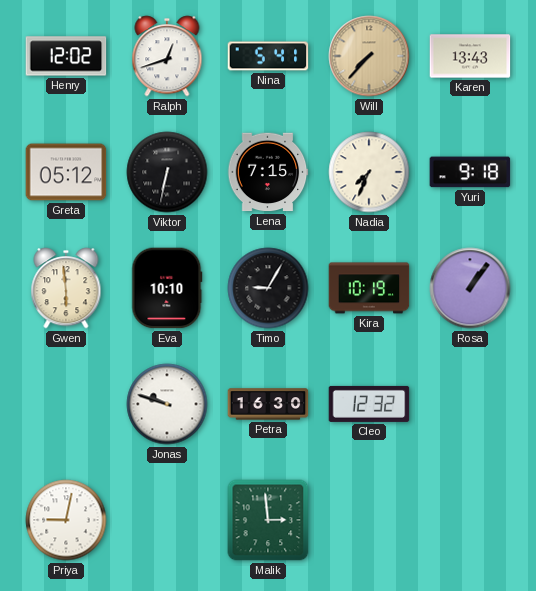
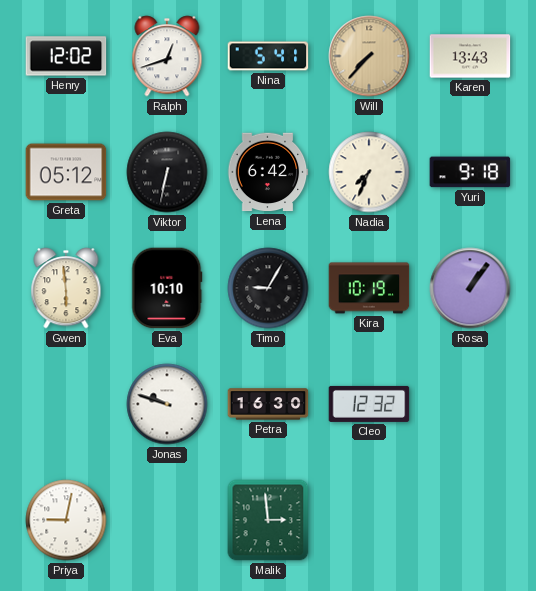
Lena: 7:15 -> 6:42
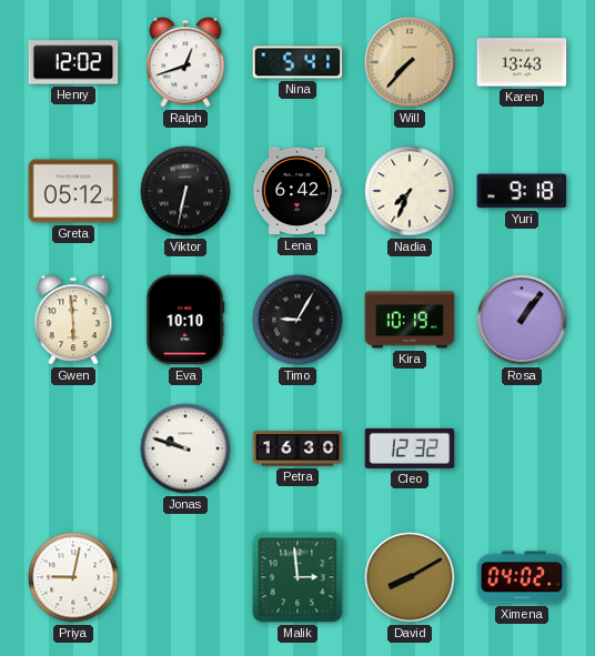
David: none -> 8:10
Ximena: none -> 04:02
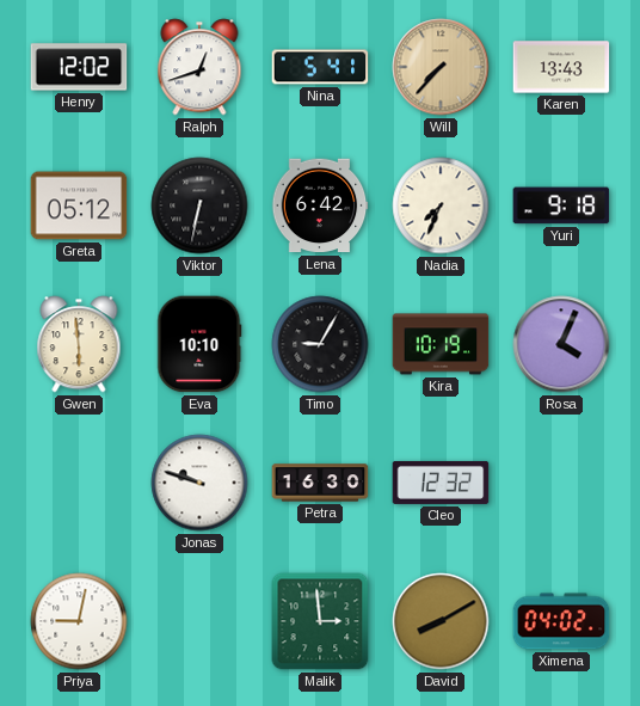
Rosa: 1:06 -> 4:04
